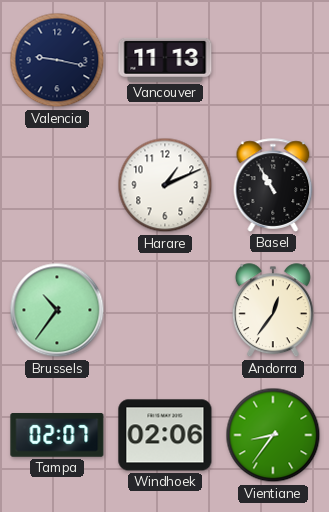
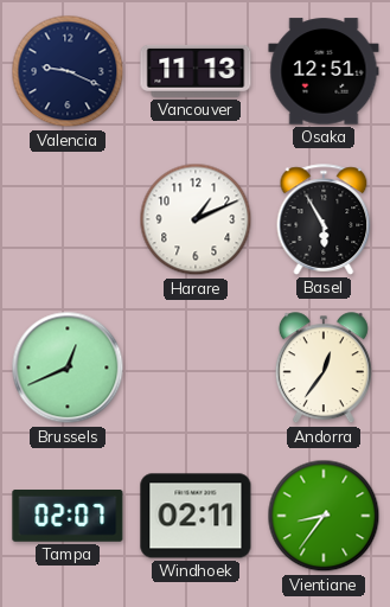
Valencia: 9:17 -> 9:19
Osaka: none -> 12:51
Basel: 10:55 -> 5:55
Brussels: 10:36 -> 12:41
Windhoek: 02:06 -> 02:11
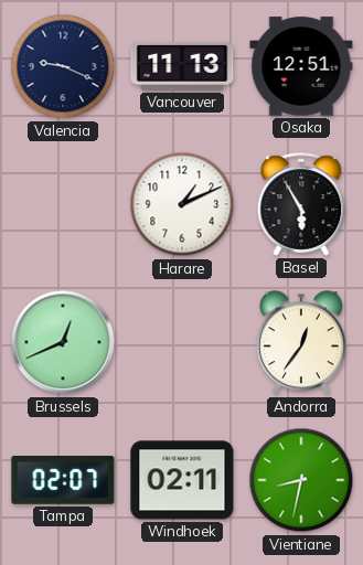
Vientiane: 8:36 -> 8:32
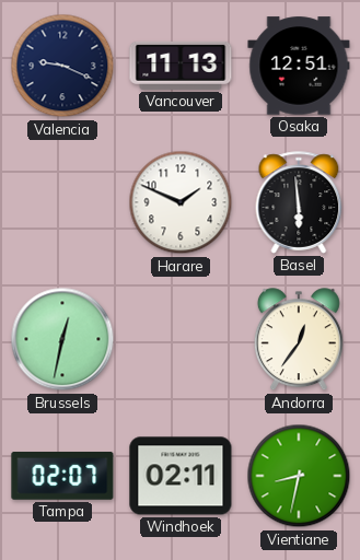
Harare: 1:11 -> 1:49
Basel: 5:55 -> 5:59
Brussels: 12:41 -> 12:32
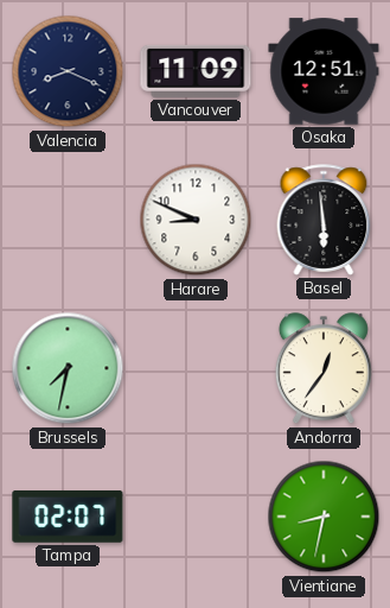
Valencia: 9:19 -> 8:19
Vancouver: 11:13 -> 11:09
Harare: 1:49 -> 8:49
Brussels: 12:32 -> 7:32
Windhoek: 02:11 -> none
